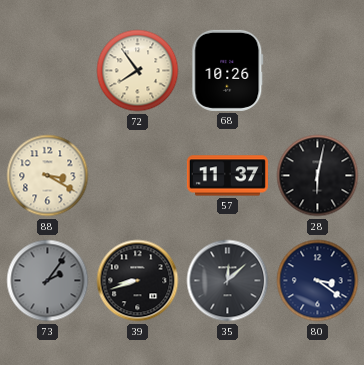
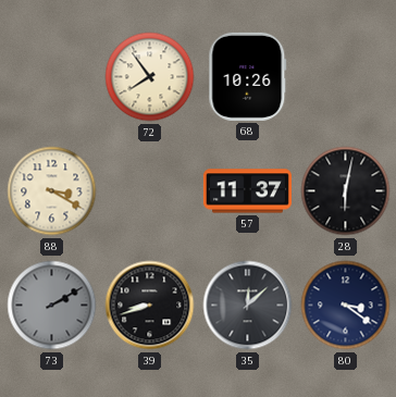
73: 2:06 -> 2:10
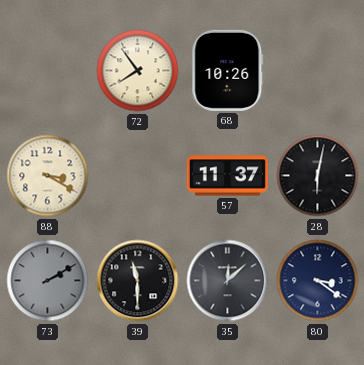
39: 8:42 -> 11:30
